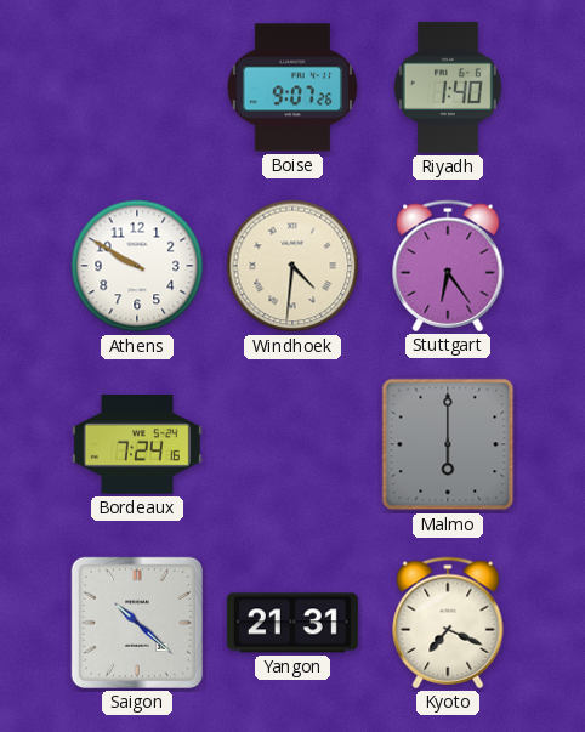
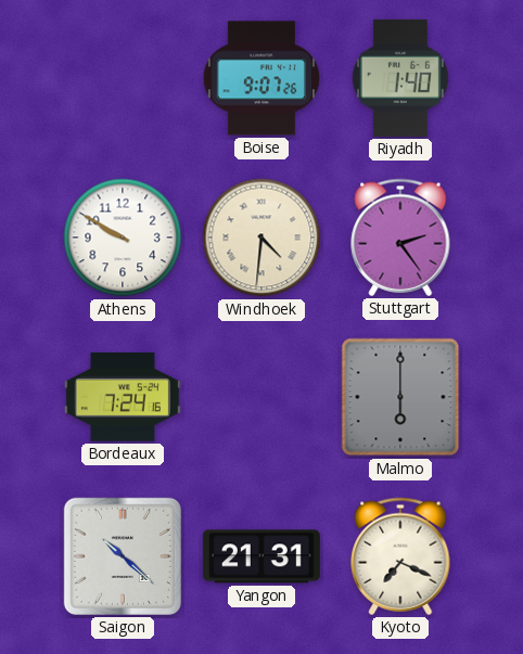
Stuttgart: 6:24 -> 2:24
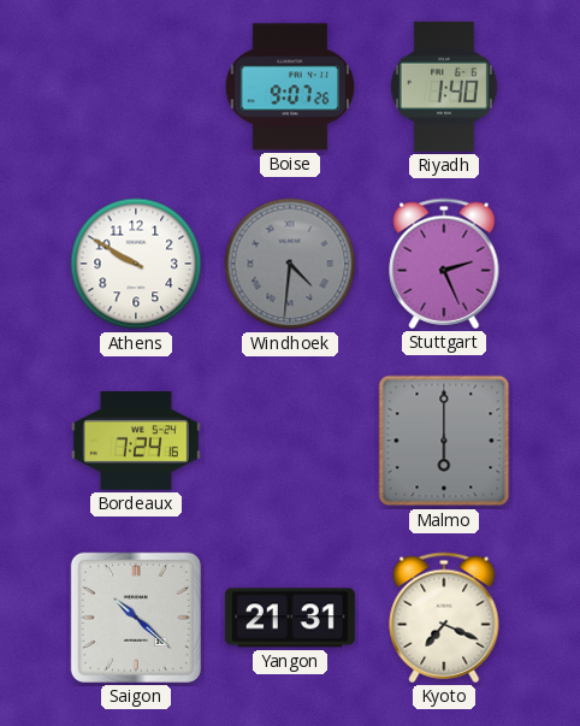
Windhoek dial: cream -> grey
Stuttgart: 2:24 -> 2:26
